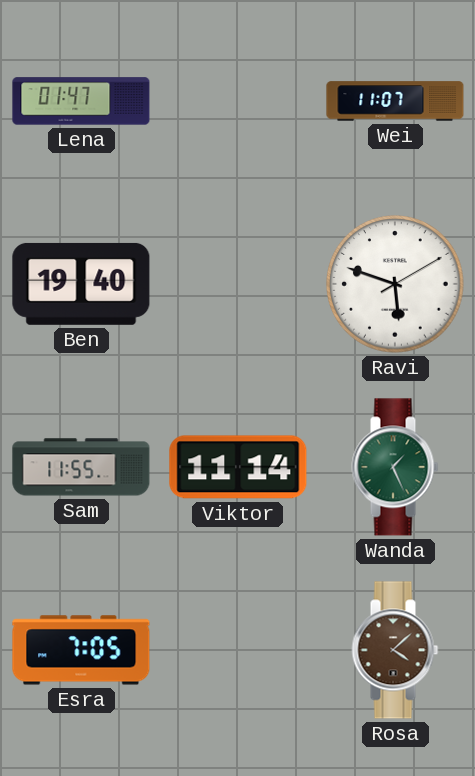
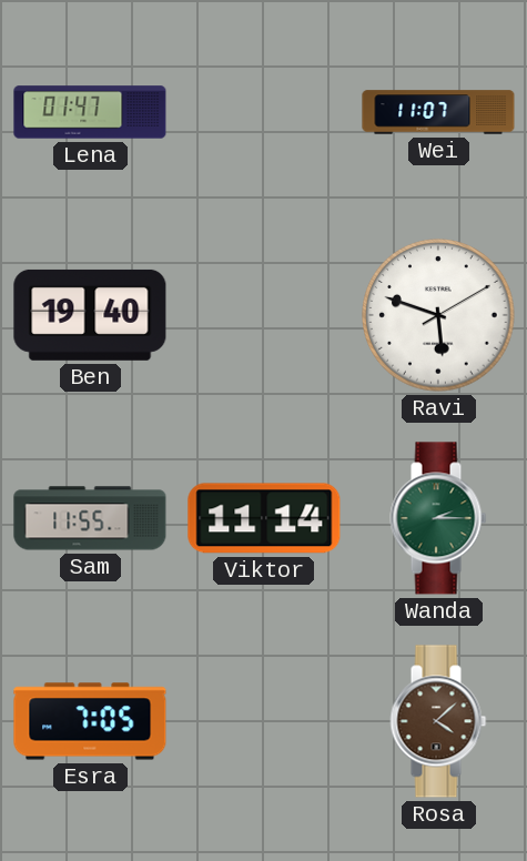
Wanda: 1:26 -> 2:15
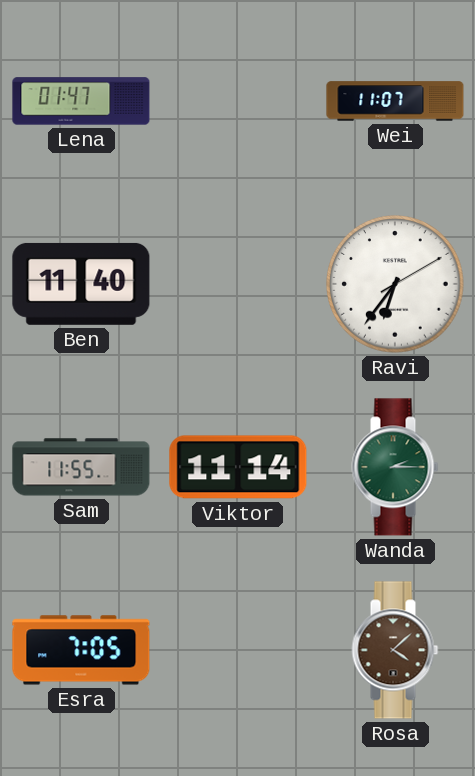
Ben: 19:40 -> 11:40
Ravi: 5:48 -> 6:36
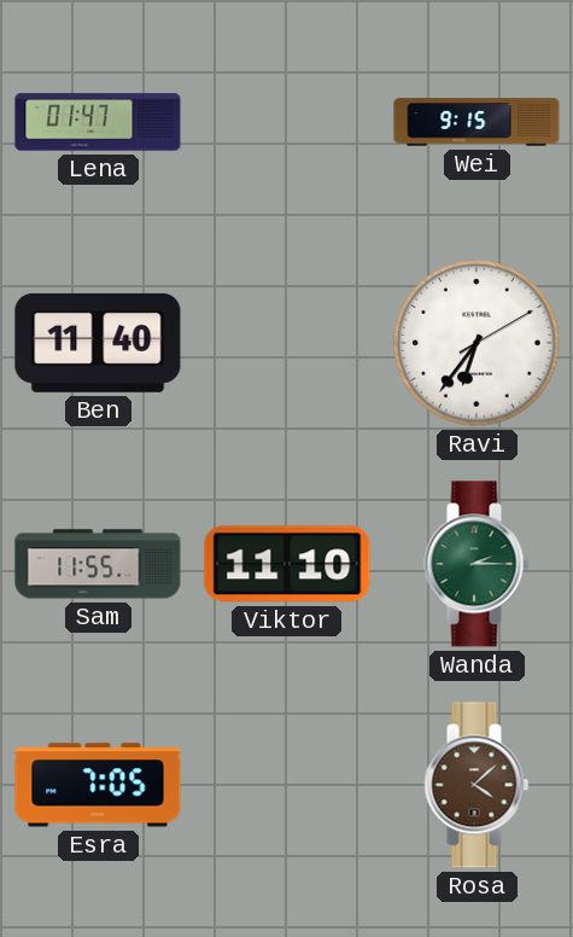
Wei: 11:07 -> 9:15
Viktor: 11:14 -> 11:10
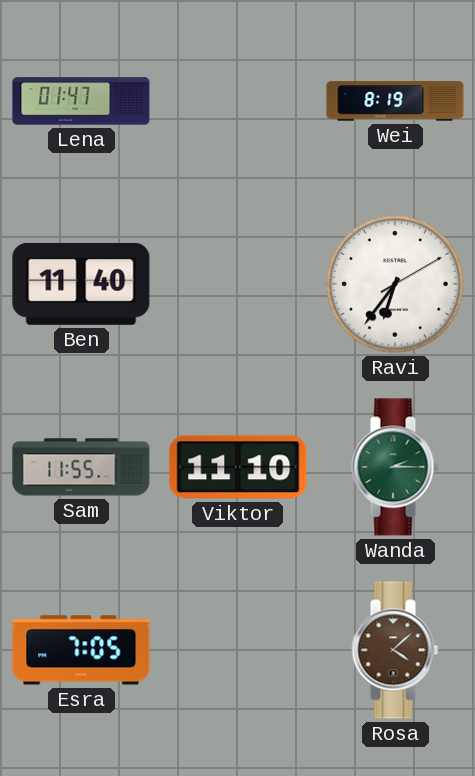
Wei: 9:15 -> 8:19
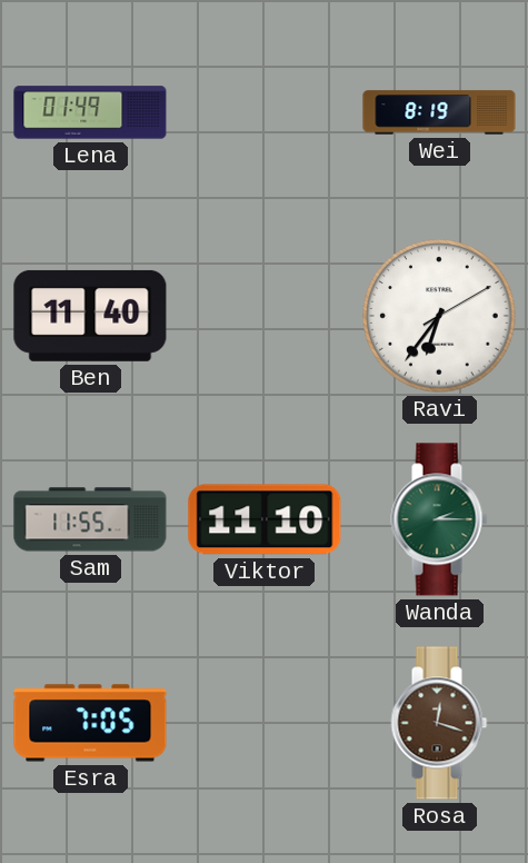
Lena: 01:47 -> 01:49
Rosa: 4:08 -> 12:18
